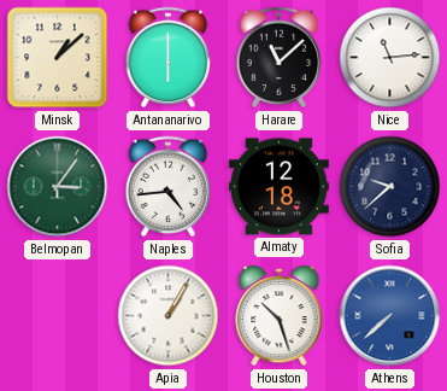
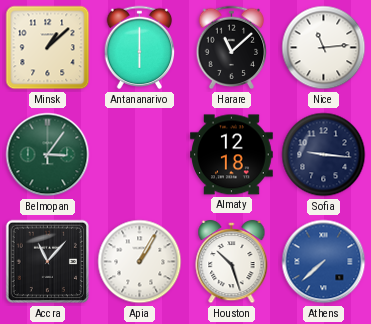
Naples: 4:44 -> none
Sofia: 9:38 -> 9:16
Accra: none -> 11:07
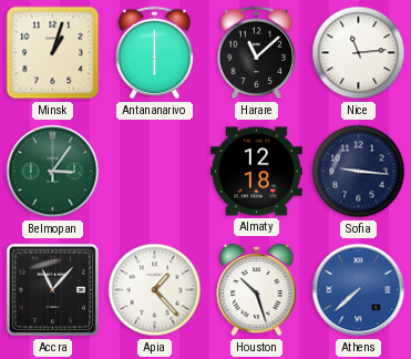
Minsk: 1:08 -> 1:03
Apia: 1:05 -> 1:23
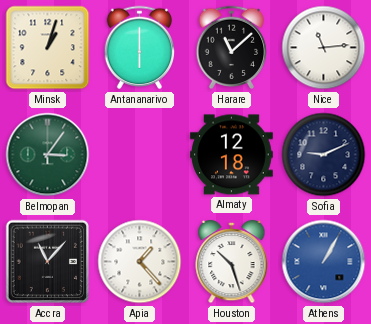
Sofia: 9:16 -> 9:11
Athens: 7:38 -> 1:05
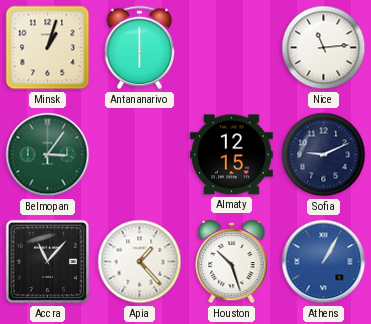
Harare: 11:08 -> none
Almaty: 12:18 -> 12:15
